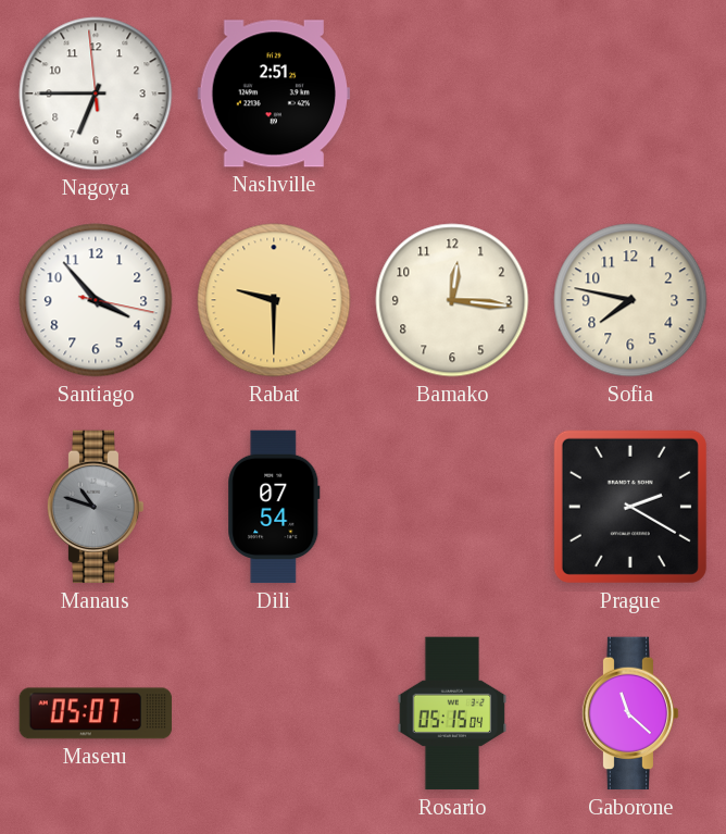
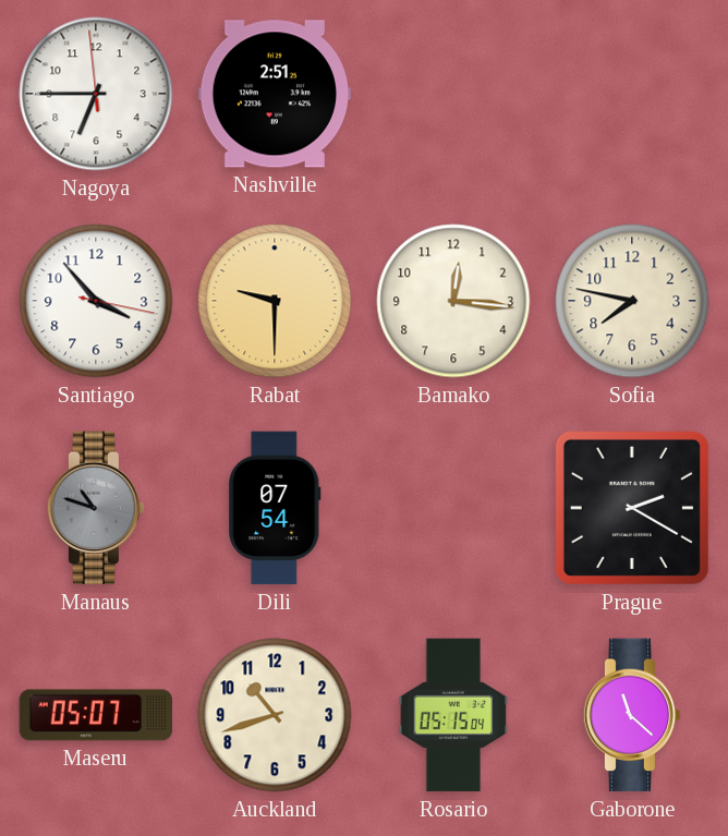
Auckland: none -> 10:42
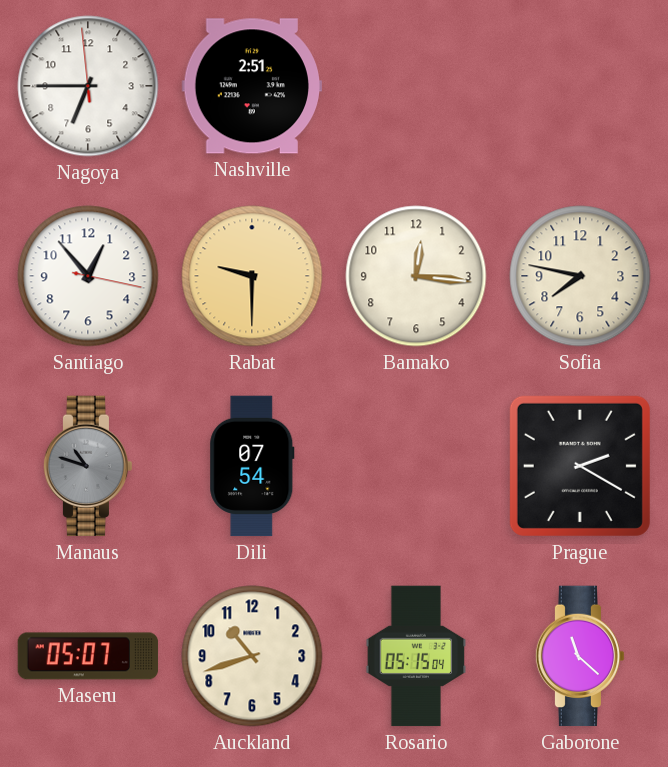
Santiago: 3:53 -> 12:53
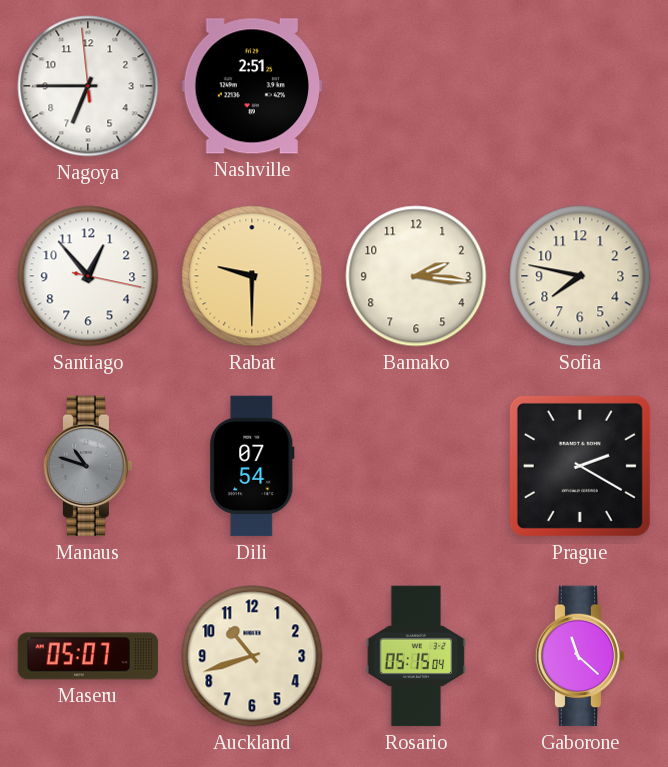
Bamako: 12:16 -> 2:16
